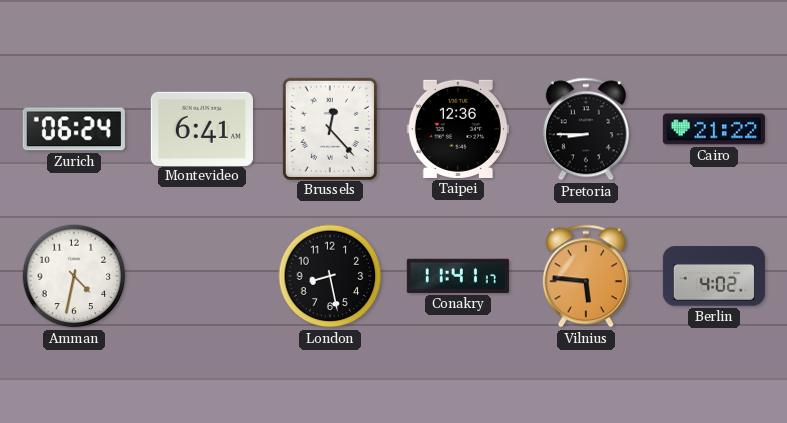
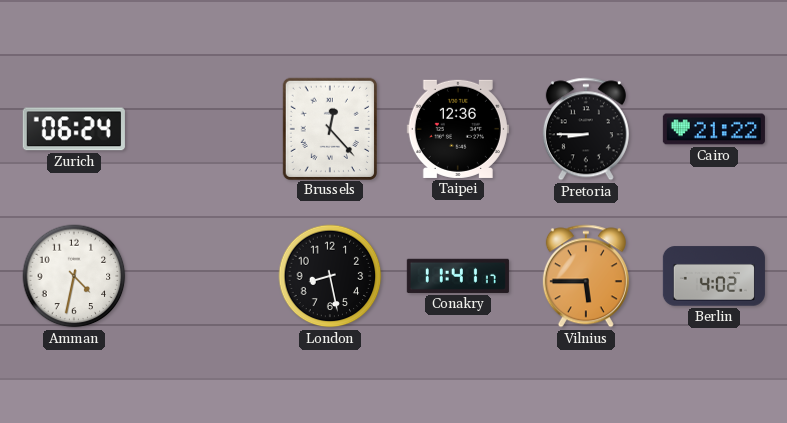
Montevideo: 6:41 -> none
Vilnius: 5:46 -> 5:45
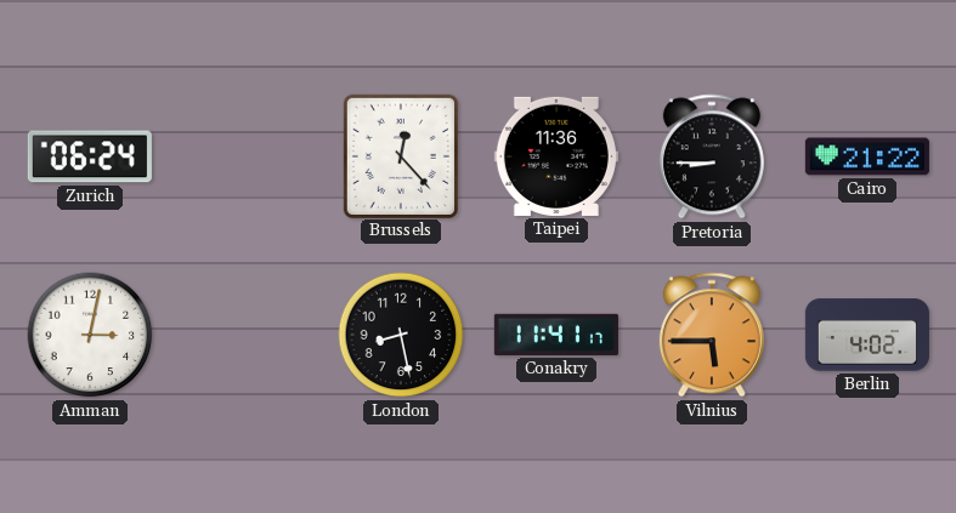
Taipei: 12:36 -> 11:36
Amman: 4:32 -> 3:02
